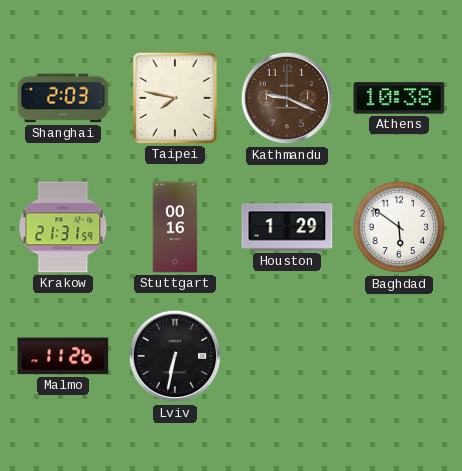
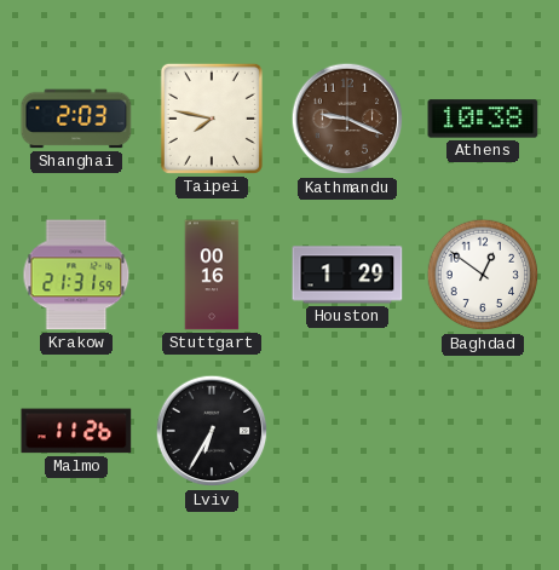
Baghdad: 5:51 -> 12:51
Lviv: 6:32 -> 6:35
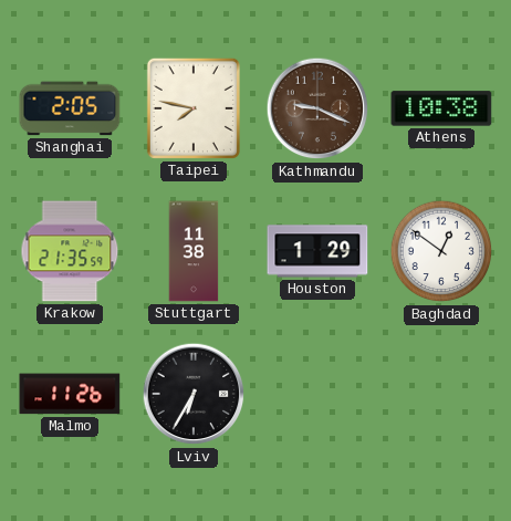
Shanghai: 2:03 -> 2:05
Krakow: 21:31 -> 21:35
Stuttgart: 00:16 -> 11:38
